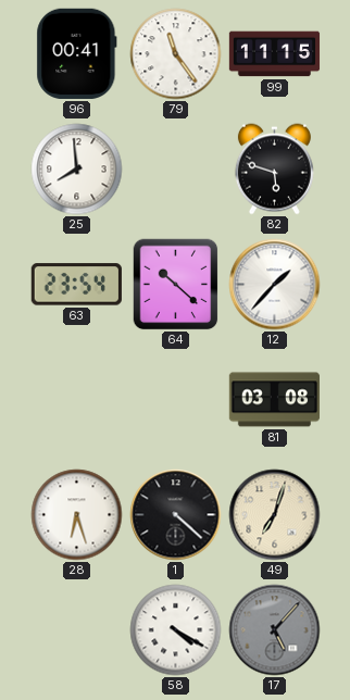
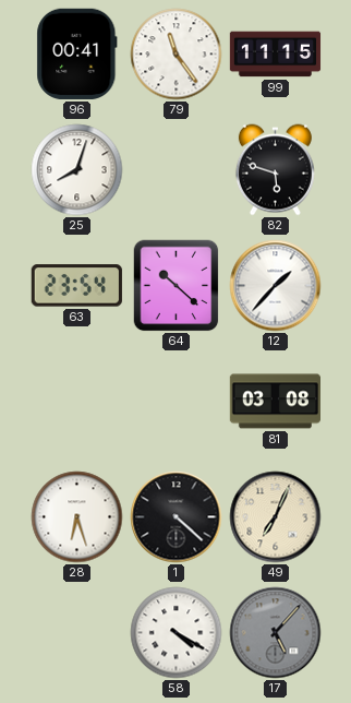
25: 7:59 -> 8:03
49: 7:03 -> 7:04
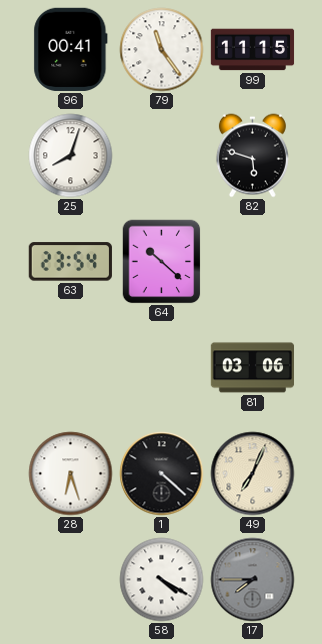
12: 1:37 -> none
81: 03:08 -> 03:06
17: 5:07 -> 7:45
